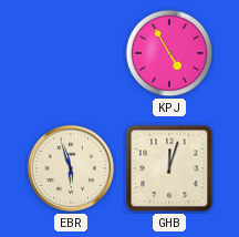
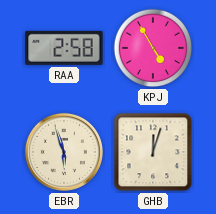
RAA: none -> 2:58
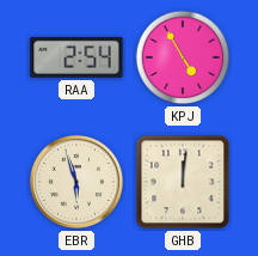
RAA: 2:58 -> 2:54
GHB: 12:03 -> 12:01
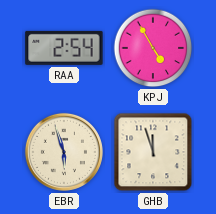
GHB: 12:01 -> 11:57
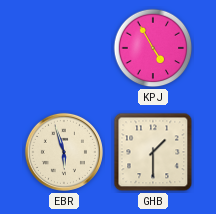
RAA: 2:54 -> none
GHB: 11:57 -> 1:30
